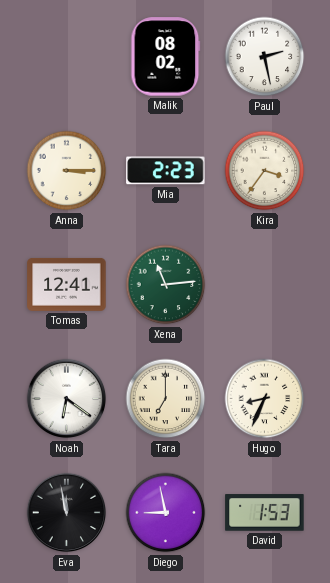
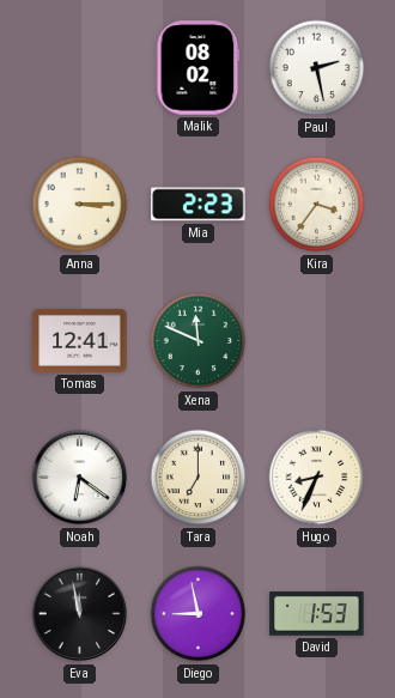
Xena: 11:14 -> 11:49
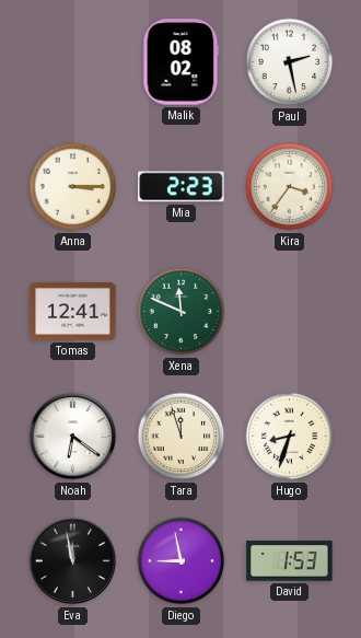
Tara: 7:00 -> 11:57
Hugo: 8:34 -> 8:33
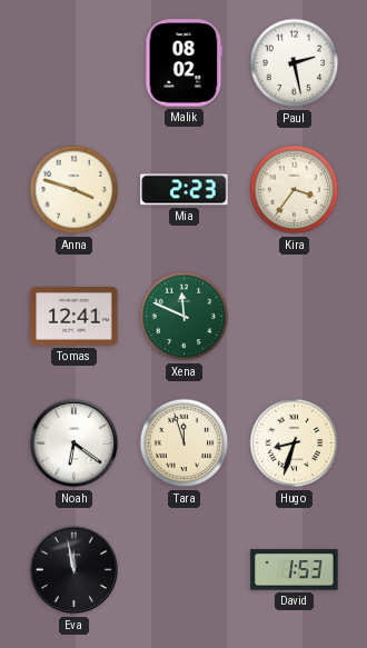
Anna: 3:15 -> 3:48
Diego: 8:58 -> none
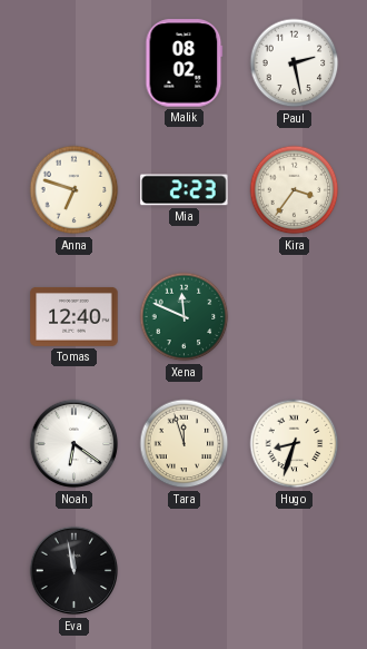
Anna: 3:48 -> 6:48
Tomas: 12:41 -> 12:40
David: 1:53 -> none
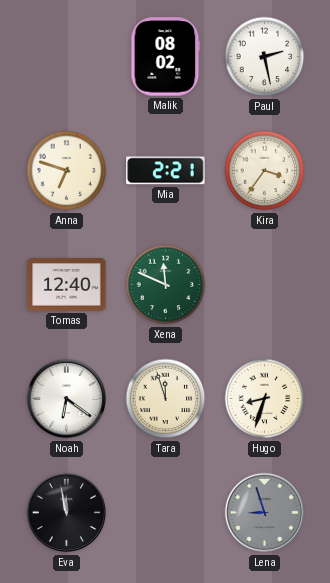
Mia: 2:23 -> 2:21
Lena: none -> 8:57
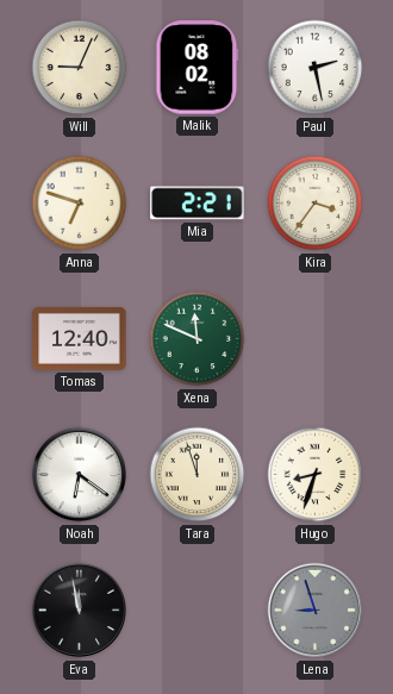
Will: none -> 9:04
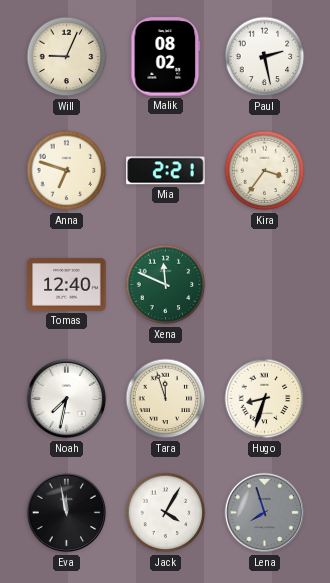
Noah: 6:21 -> 7:32
Jack: none -> 4:05
Lena: 8:57 -> 7:57
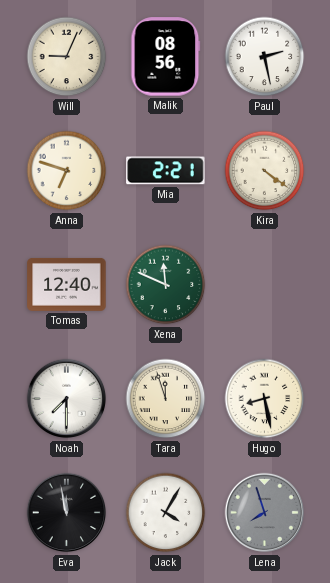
Malik: 08:02 -> 08:56
Kira: 3:36 -> 4:21
Noah: 7:32 -> 7:30
Hugo: 8:33 -> 8:28
